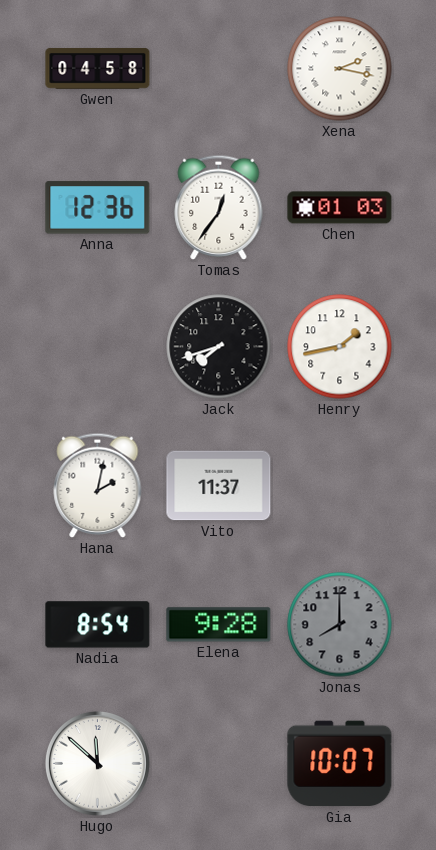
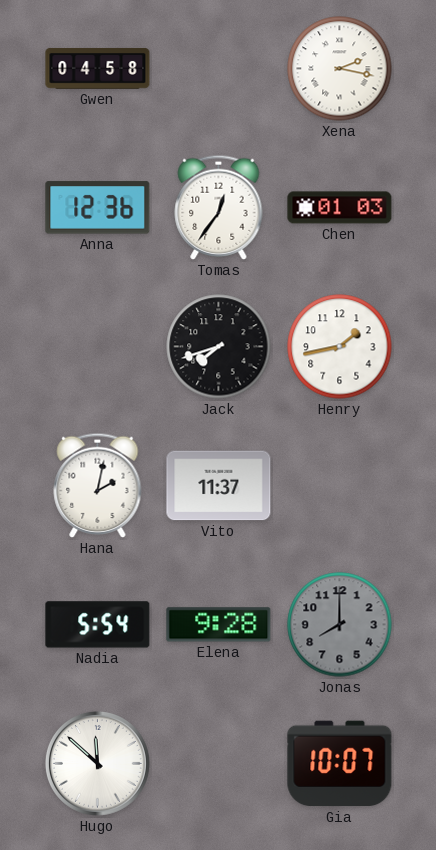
Nadia: 8:54 -> 5:54
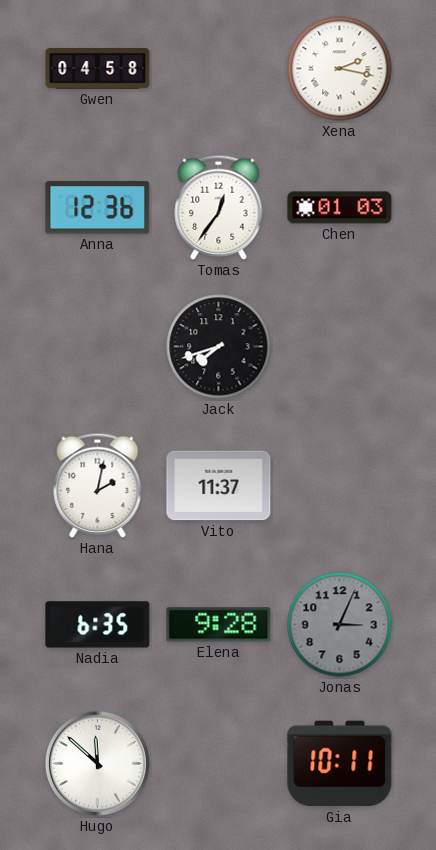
Henry: 1:43 -> none
Nadia: 5:54 -> 6:35
Jonas: 8:00 -> 3:04
Gia: 10:07 -> 10:11
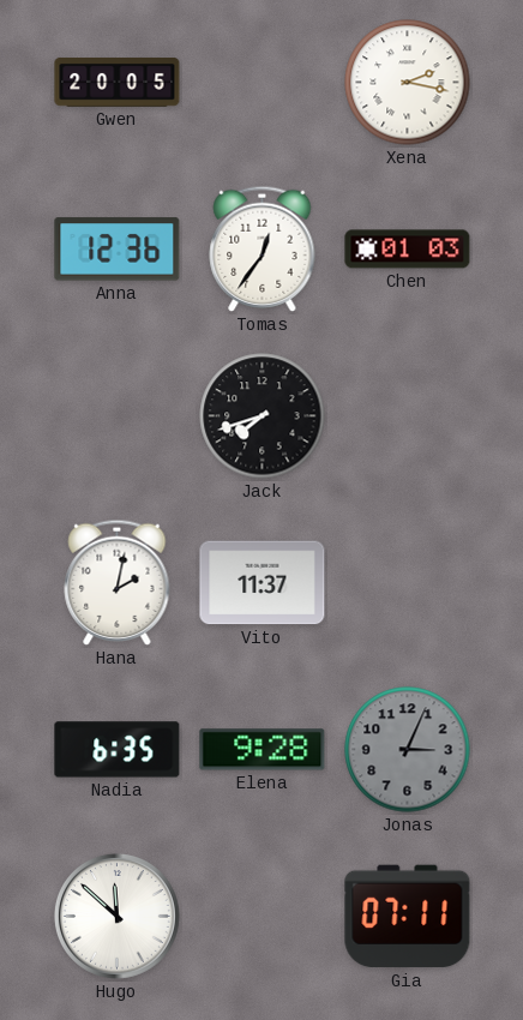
Gwen: 04:58 -> 20:05
Gia: 10:11 -> 07:11
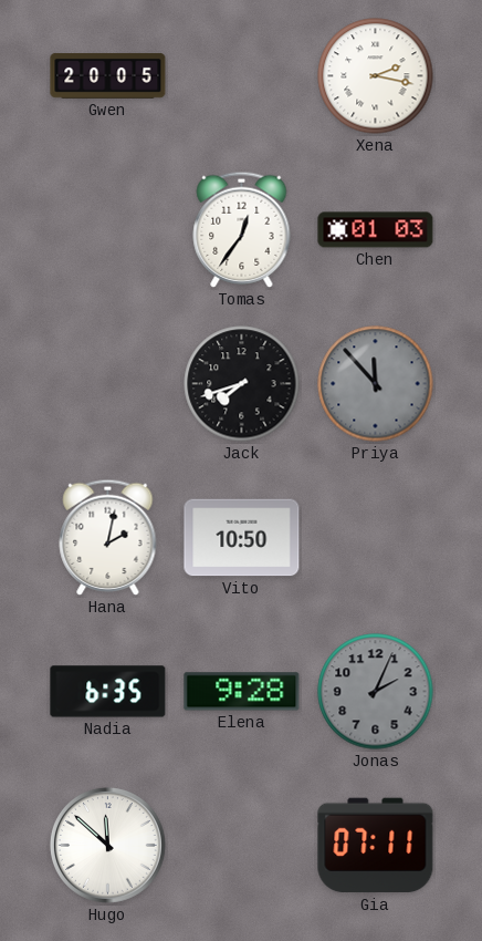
Anna: 12:36 -> none
Priya: none -> 11:53
Vito: 11:37 -> 10:50
Jonas: 3:04 -> 2:04
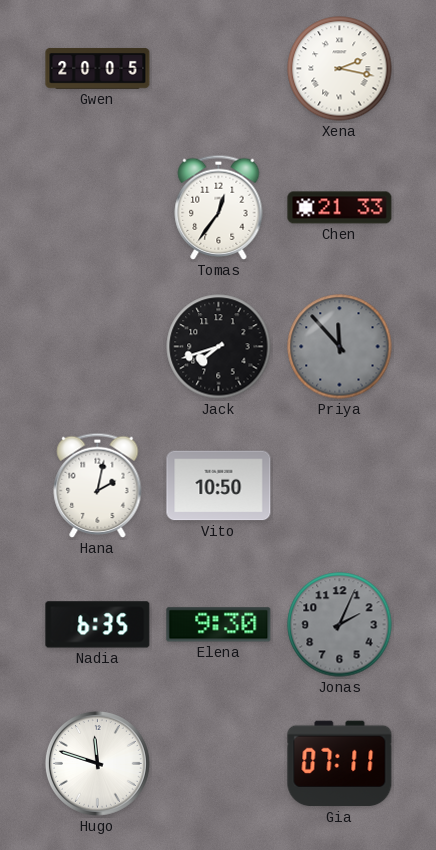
Chen: 01:03 -> 21:33
Elena: 9:28 -> 9:30
Hugo: 11:52 -> 11:48
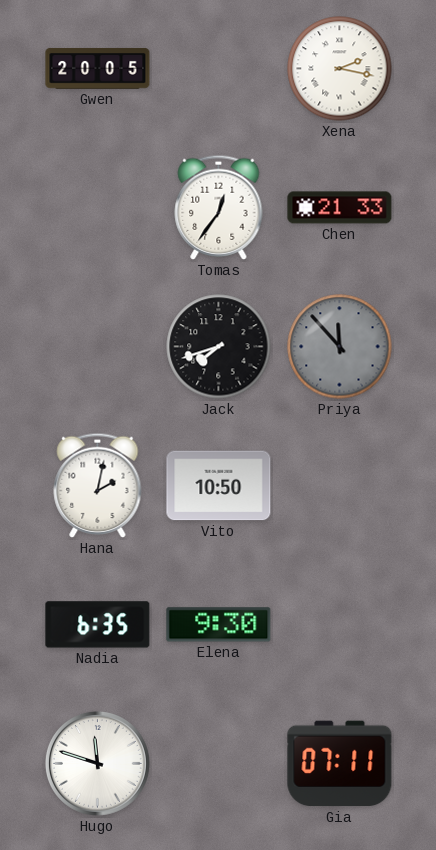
Jonas: 2:04 -> none
